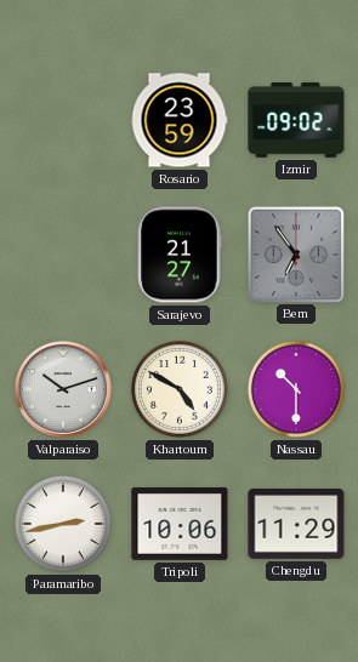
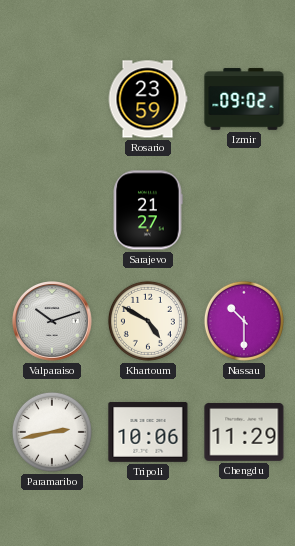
Bern: 6:54 -> none
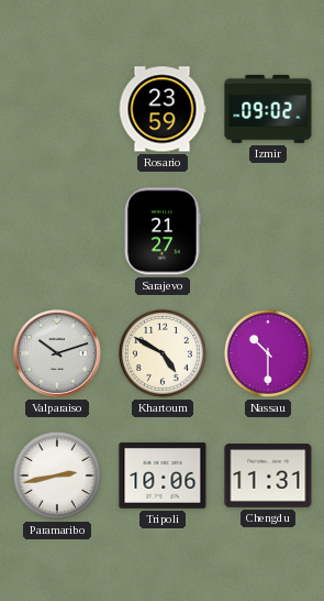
Chengdu: 11:29 -> 11:31
